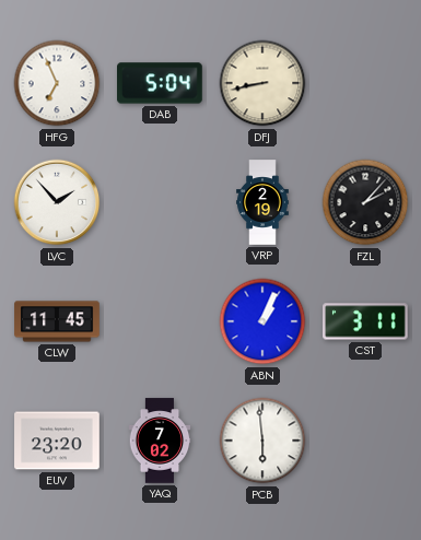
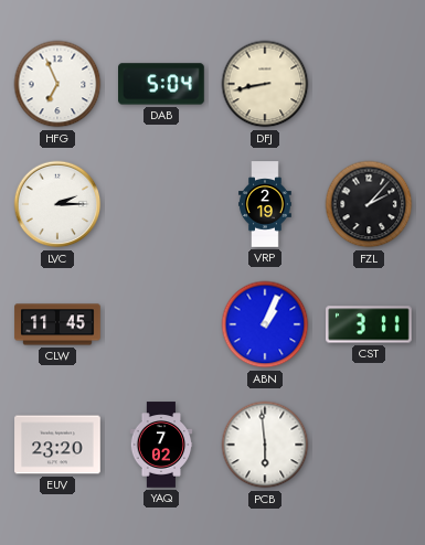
LVC: 1:53 -> 2:15
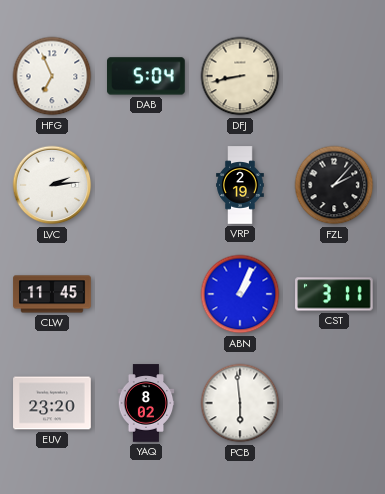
LVC: 2:15 -> 2:14
YAQ: 7:02 -> 8:02
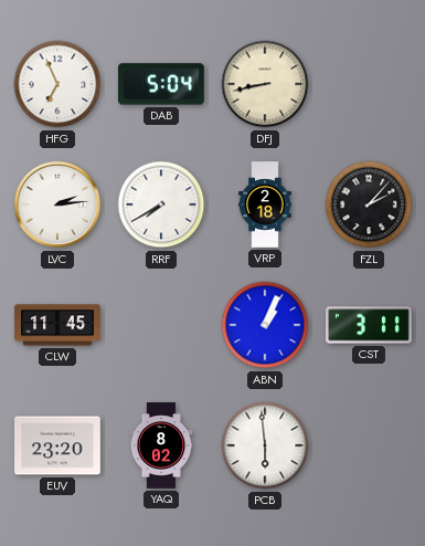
RRF: none -> 7:40
VRP: 2:19 -> 2:18
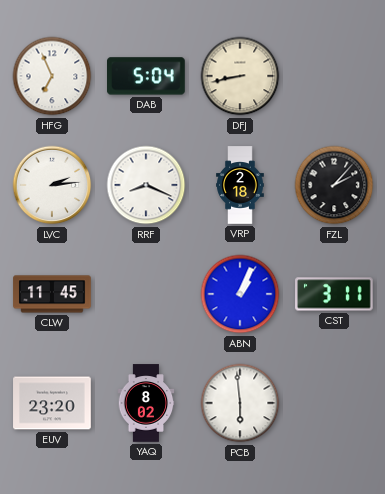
RRF: 7:40 -> 8:19
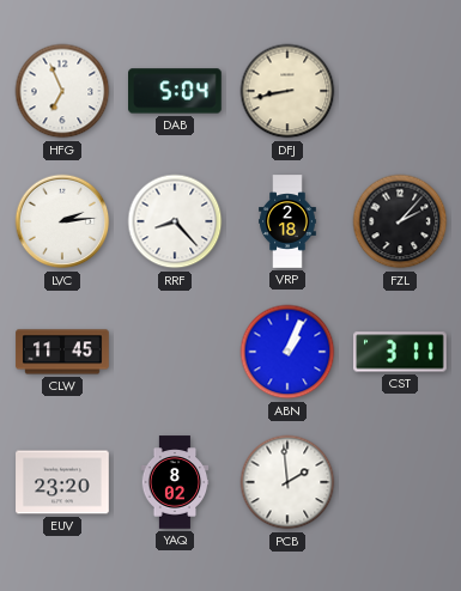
RRF: 8:19 -> 8:23
PCB: 5:59 -> 1:59
